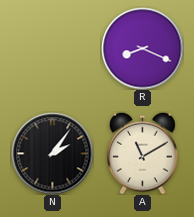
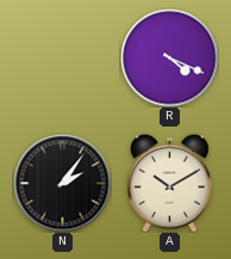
R: 8:19 -> 4:19
A: 11:10 -> 10:10
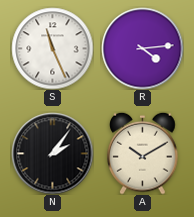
S: none -> 11:26
R: 4:19 -> 4:14
